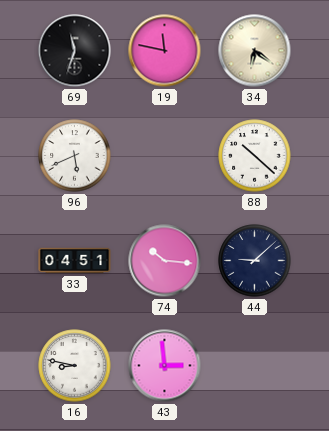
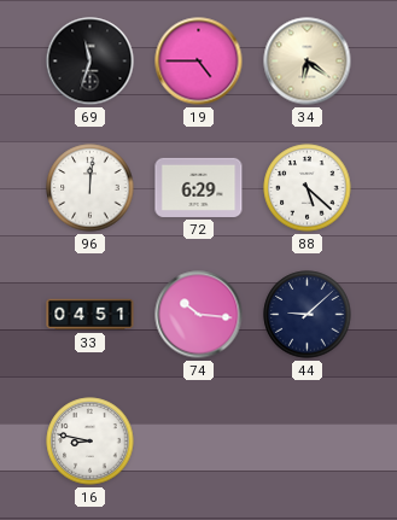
19: 11:47 -> 4:45
96: 5:41 -> 12:01
72: none -> 6:29
88: 10:22 -> 5:22
43: 2:59 -> none
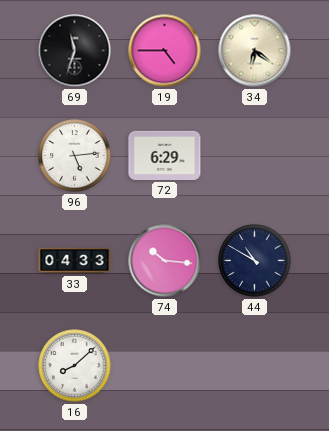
96: 12:01 -> 5:14
88: 5:22 -> none
33: 04:51 -> 04:33
44: 9:08 -> 10:50
16: 8:47 -> 8:08
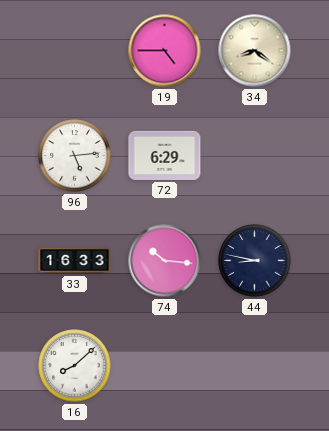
69: 11:33 -> none
34: 6:21 -> 8:21
33: 04:33 -> 16:33
44: 10:50 -> 8:47
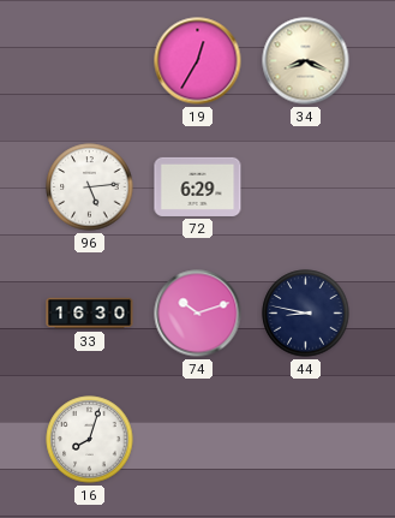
19: 4:45 -> 12:35
34: 8:21 -> 8:19
33: 16:33 -> 16:30
74: 10:16 -> 10:12
16: 8:08 -> 8:03
